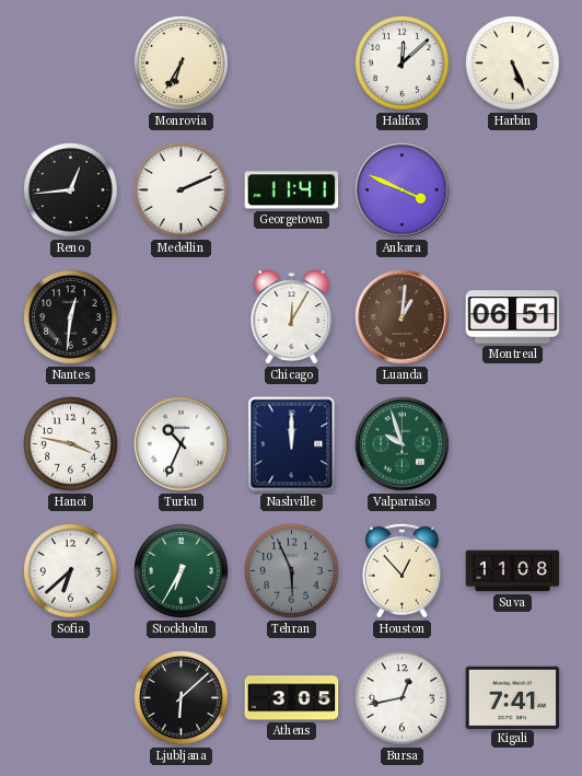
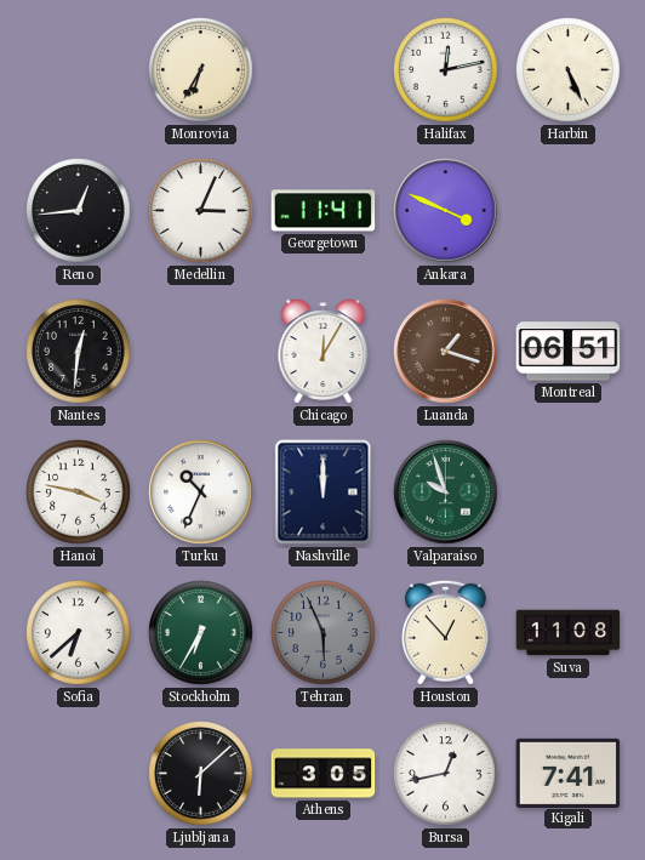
Halifax: 12:08 -> 12:13
Medellin: 2:11 -> 3:04
Luanda: 1:01 -> 1:18
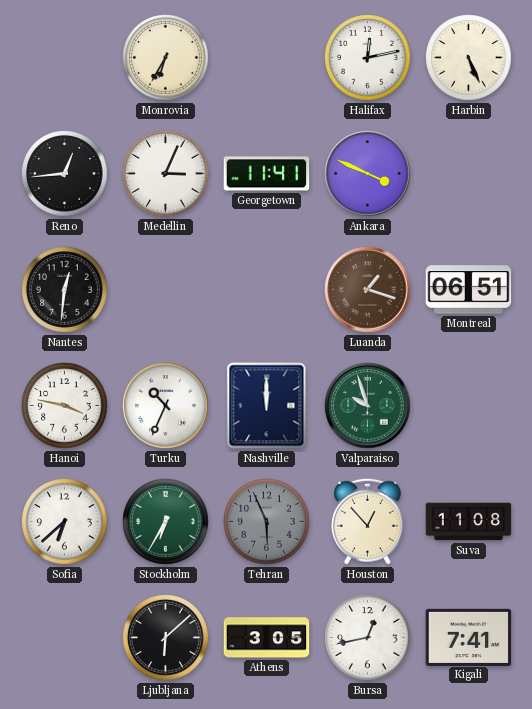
Chicago: 12:05 -> none
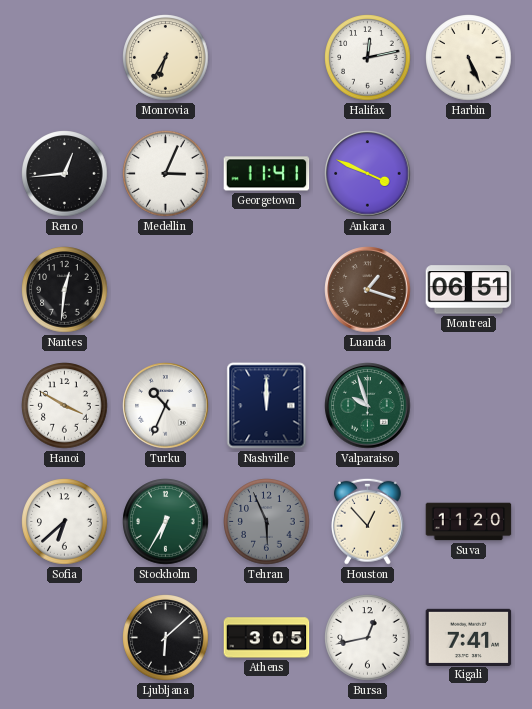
Hanoi: 3:47 -> 3:50
Suva: 11:08 -> 11:20
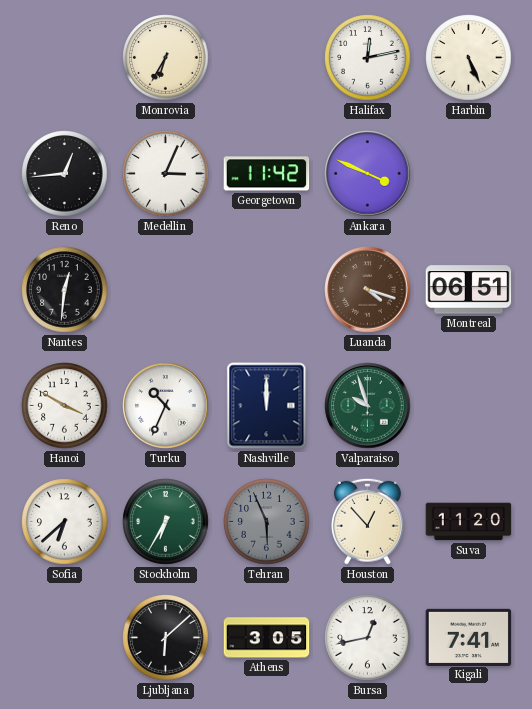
Georgetown: 11:41 -> 11:42
Luanda: 1:18 -> 4:18
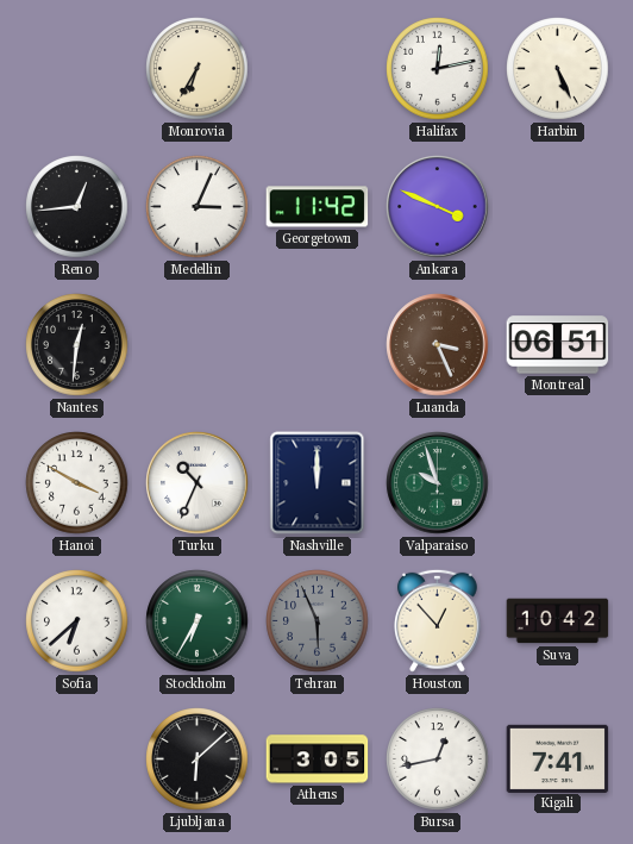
Luanda: 4:18 -> 3:26
Suva: 11:20 -> 10:42
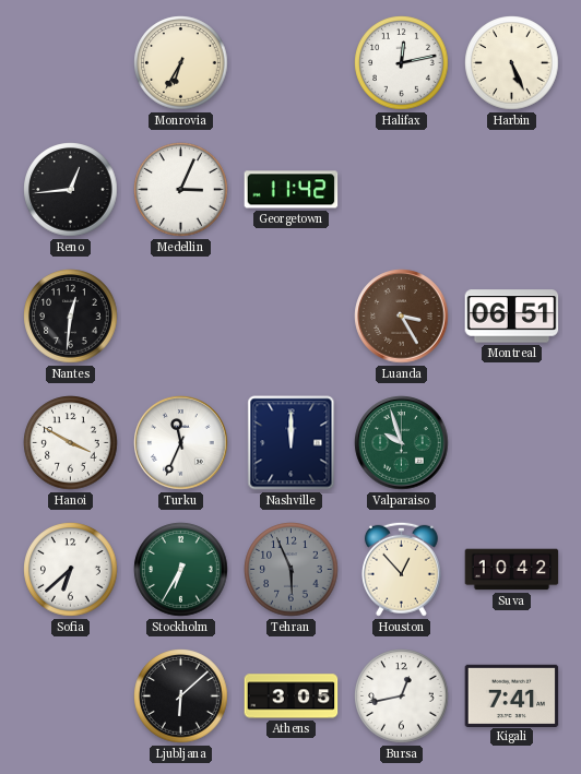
Ankara: 3:49 -> none
Luanda: 3:26 -> 3:25
Turku: 10:34 -> 11:34
